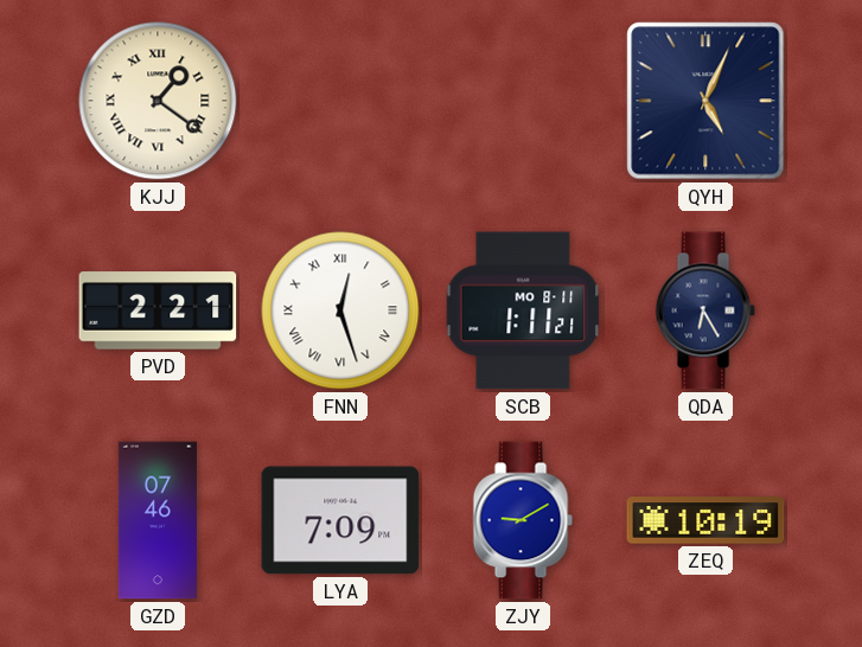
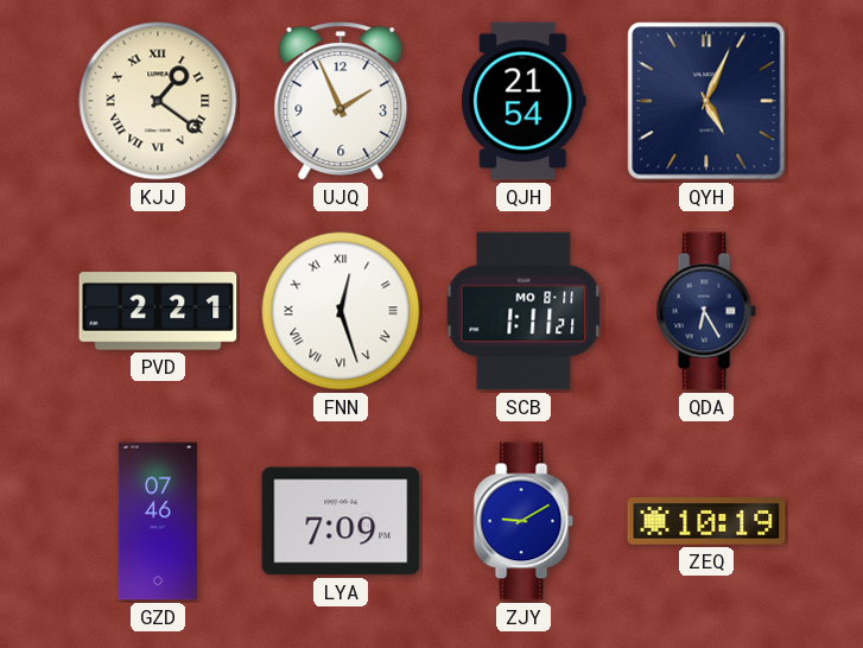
UJQ: none -> 1:56
QJH: none -> 21:54
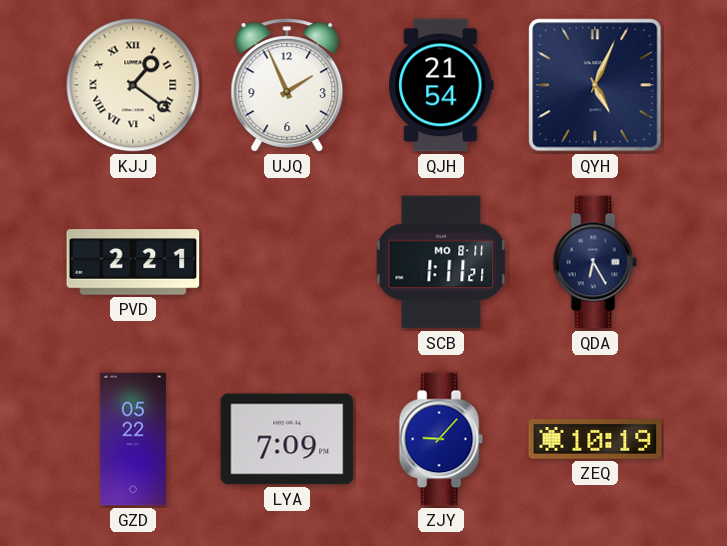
FNN: 12:27 -> none
GZD: 07:46 -> 05:22
ZJY: 9:10 -> 9:07
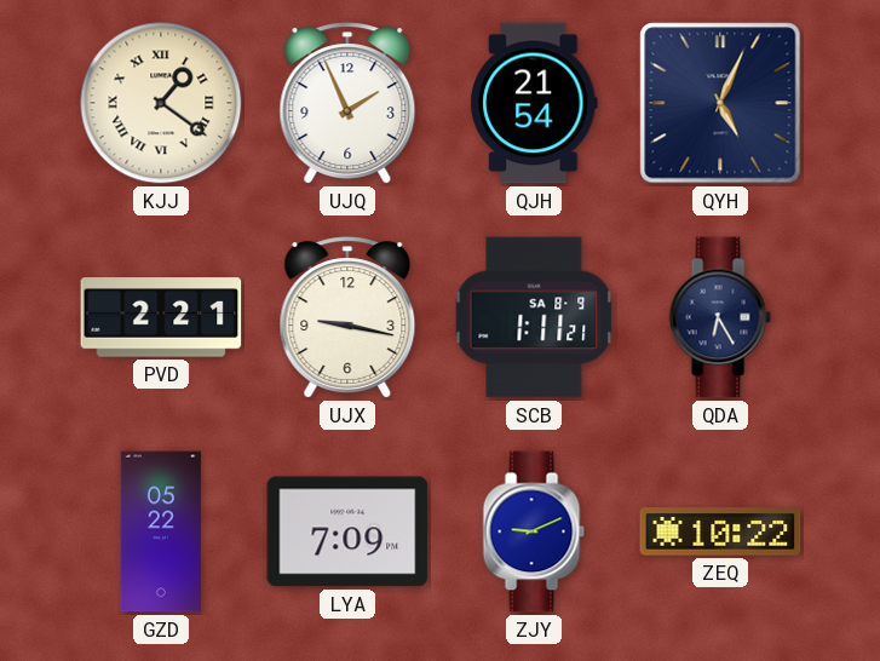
UJX: none -> 9:17
SCB date: MO 8-11 -> SA 8-9
ZJY: 9:07 -> 9:11
ZEQ: 10:19 -> 10:22
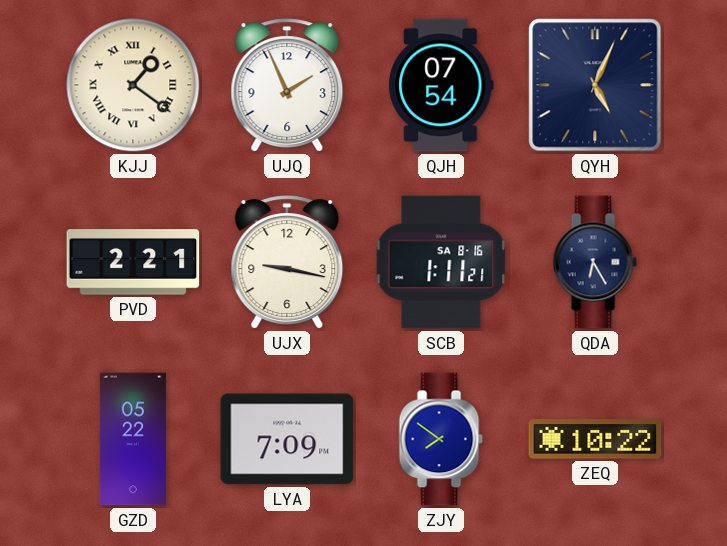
QJH: 21:54 -> 07:54
SCB date: SA 8-9 -> SA 8-16
ZJY: 9:11 -> 7:51
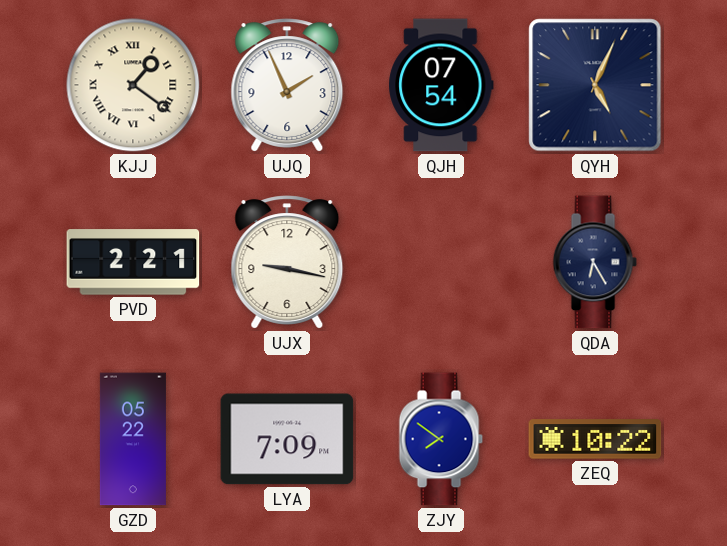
SCB: 1:11 -> none
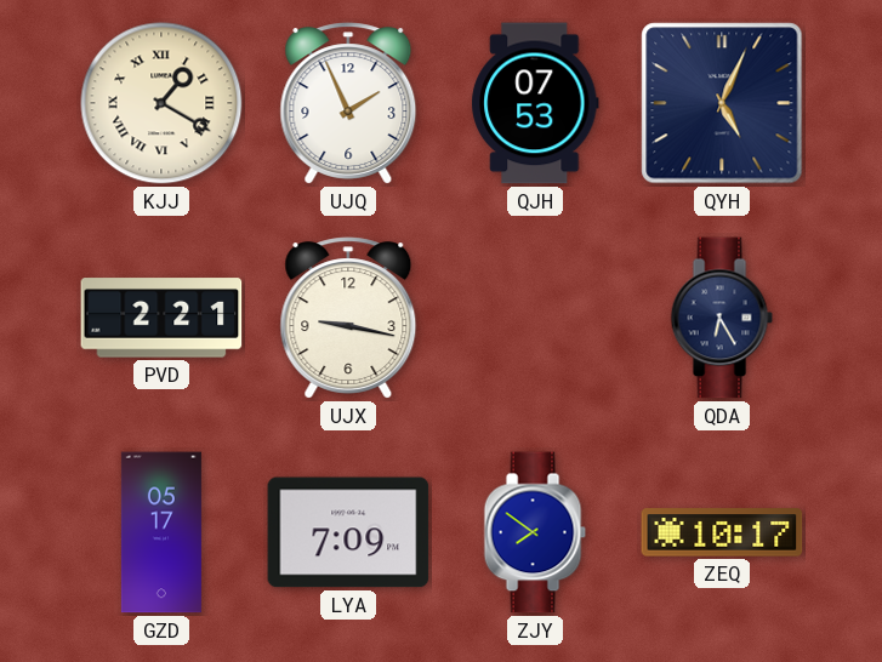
KJJ: 1:21 -> 1:20
QJH: 07:54 -> 07:53
GZD: 05:22 -> 05:17
ZEQ: 10:22 -> 10:17
